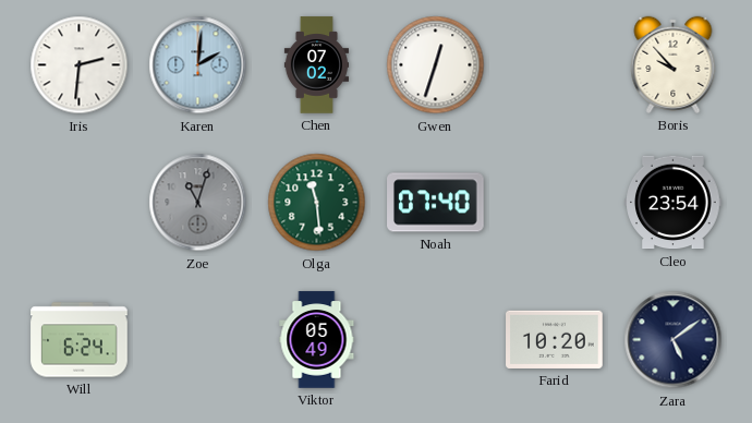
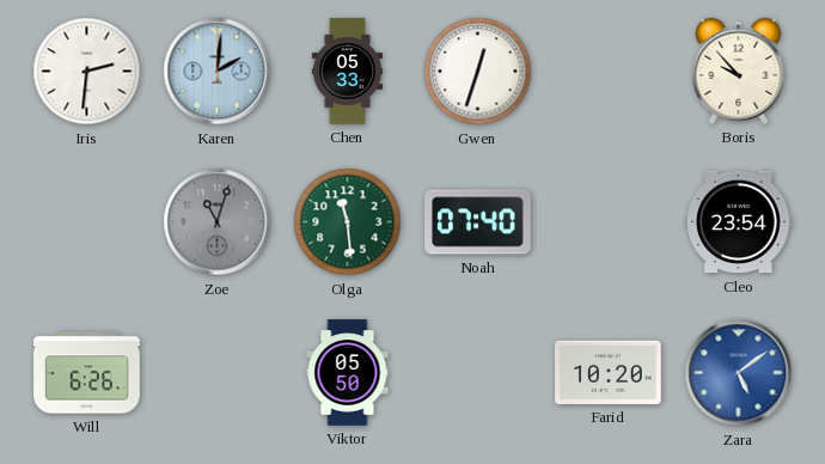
Chen: 07:02 -> 05:33
Will: 6:24 -> 6:26
Viktor: 05:49 -> 05:50
Zara dial: navy -> blue
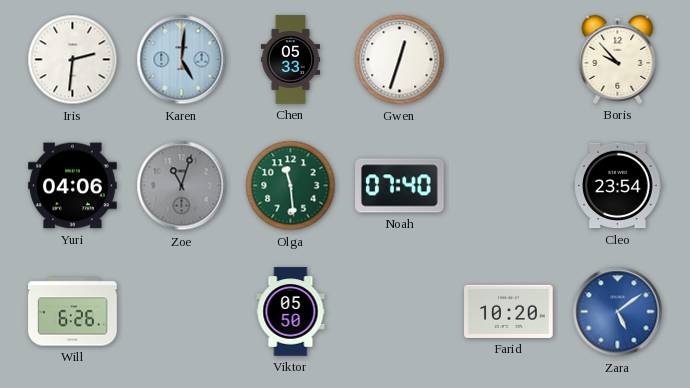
Karen: 2:01 -> 5:01
Yuri: none -> 04:06
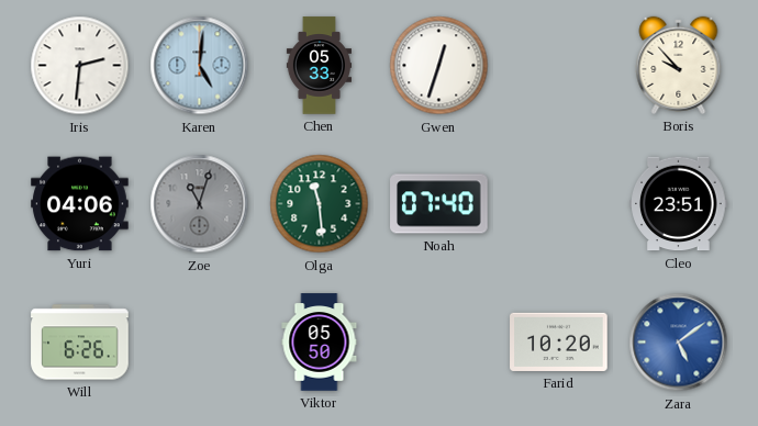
Cleo: 23:54 -> 23:51
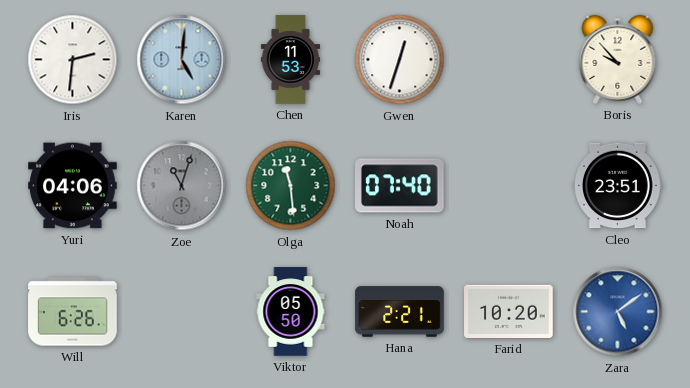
Chen: 05:33 -> 11:53
Hana: none -> 2:21
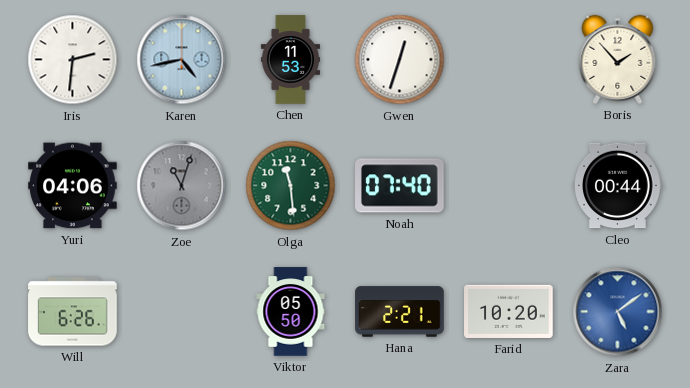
Karen: 5:01 -> 4:43
Boris: 9:53 -> 1:53
Cleo: 23:51 -> 00:44
